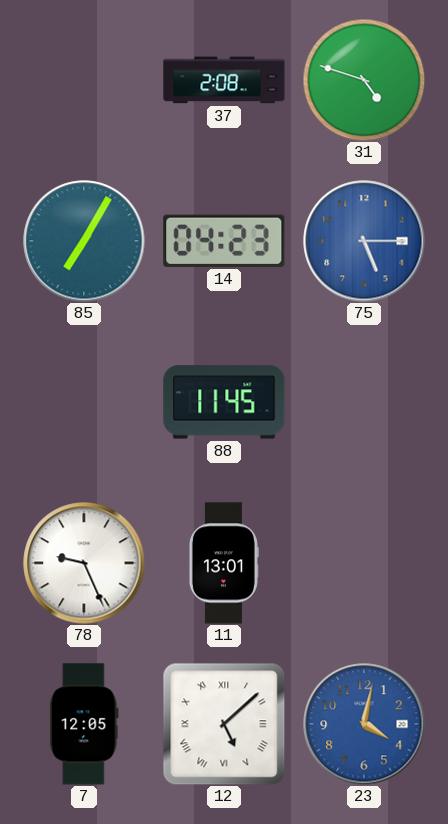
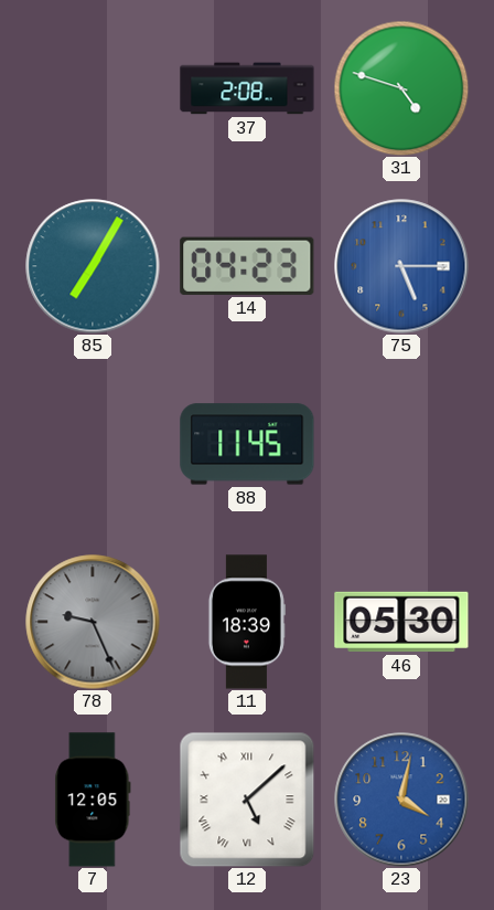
78 dial: white -> grey
11: 13:01 -> 18:39
46: none -> 05:30
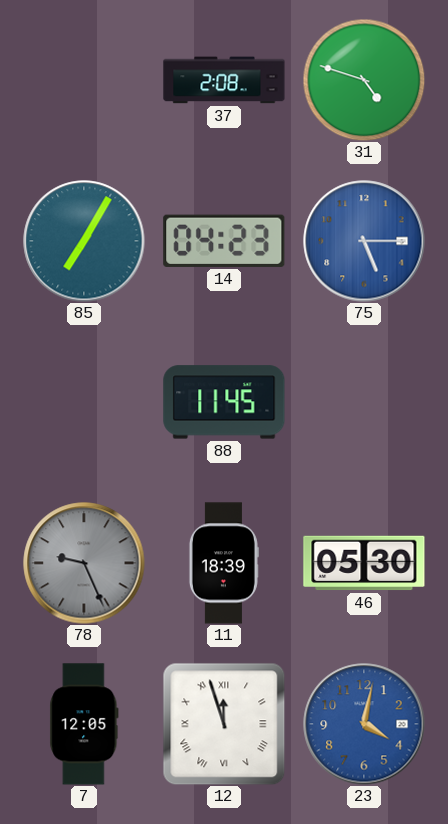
12: 5:08 -> 11:57
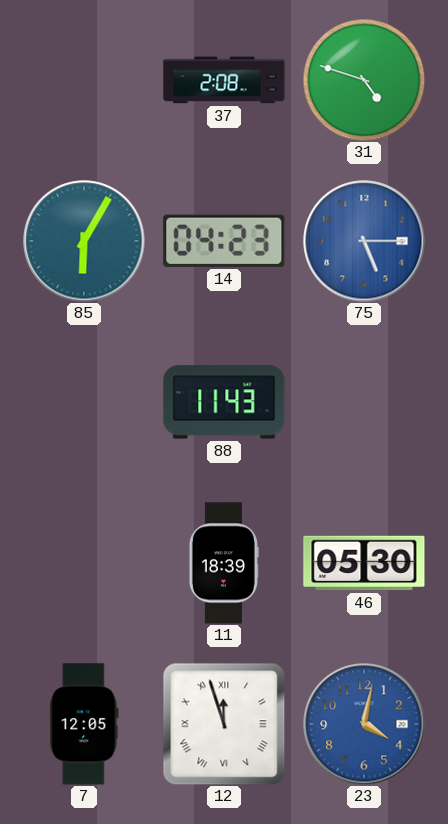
85: 7:05 -> 6:05
88: 11:45 -> 11:43
78: 9:26 -> none
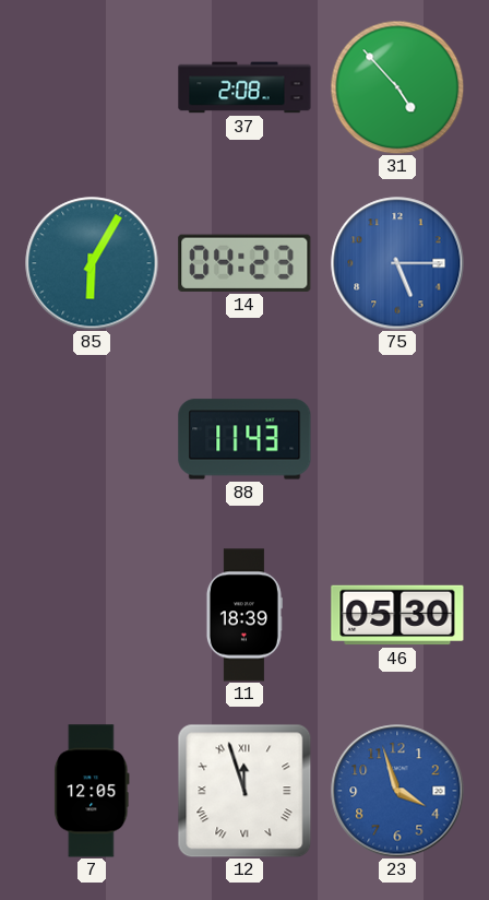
31: 4:48 -> 4:53
23: 4:02 -> 3:57
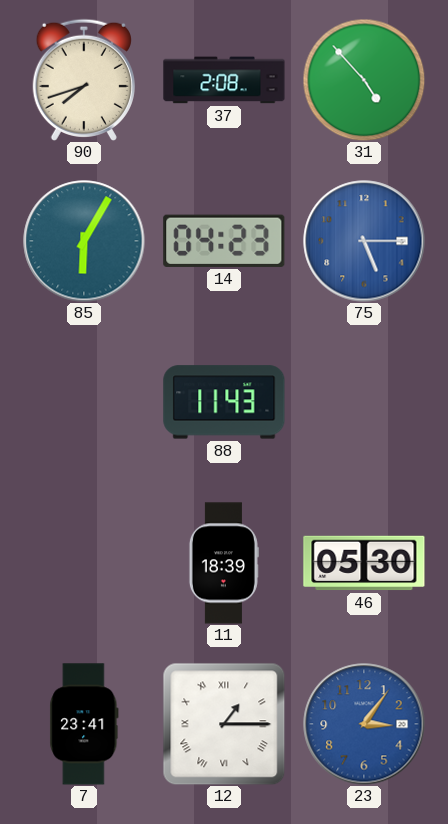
90: none -> 7:42
7: 12:05 -> 23:41
12: 11:57 -> 1:15
23: 3:57 -> 3:06
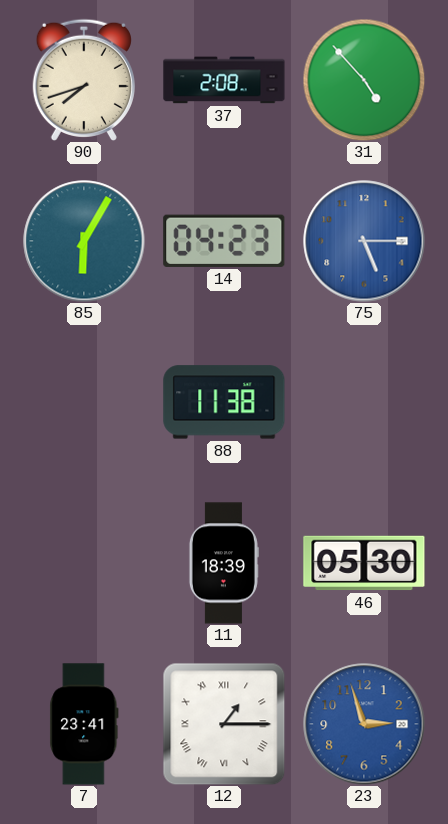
88: 11:43 -> 11:38
23: 3:06 -> 2:57
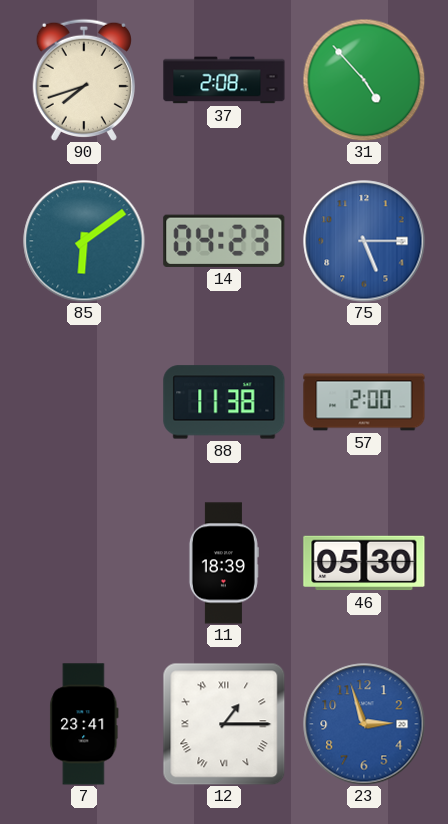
85: 6:05 -> 6:09
57: none -> 2:00
